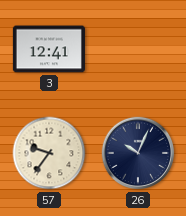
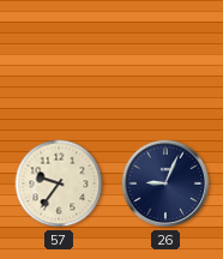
3: 12:41 -> none
26: 10:04 -> 9:04
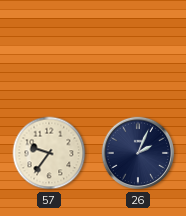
26: 9:04 -> 2:04
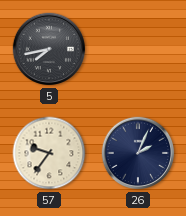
5: none -> 7:43
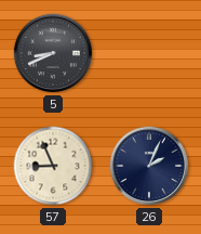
5: 7:43 -> 8:41
57: 9:36 -> 8:56
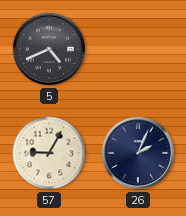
5: 8:41 -> 4:41
57: 8:56 -> 9:05
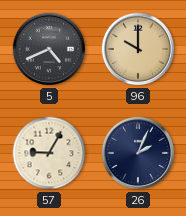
96: none -> 10:00
